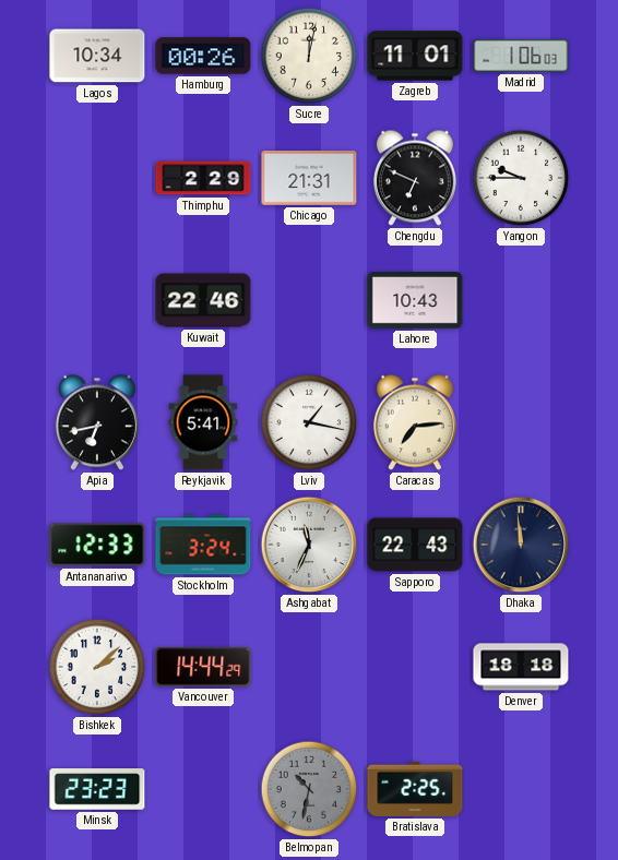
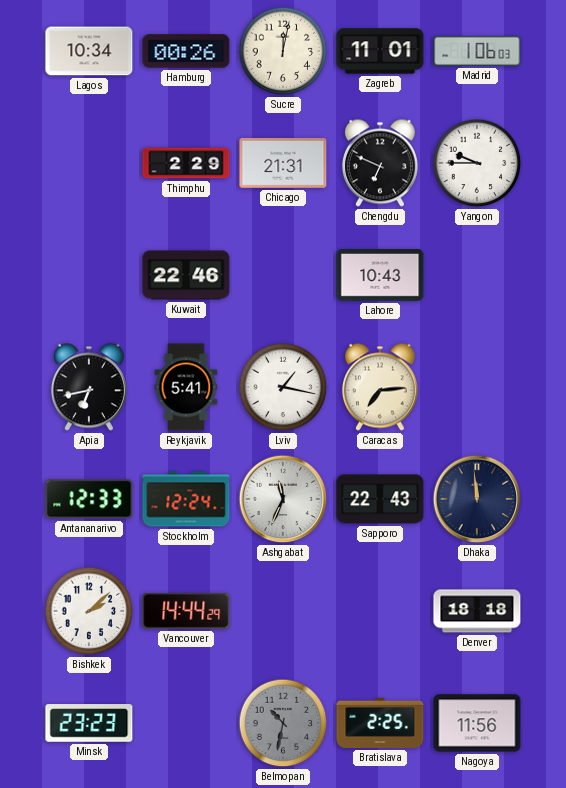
Stockholm: 3:24 -> 12:24
Nagoya: none -> 11:56
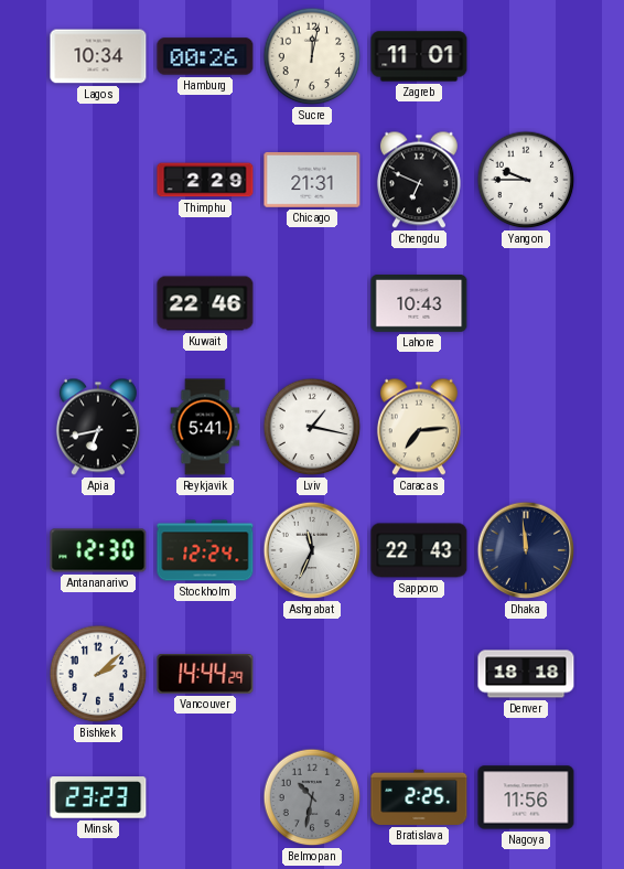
Madrid: 1:06 -> none
Antananarivo: 12:33 -> 12:30
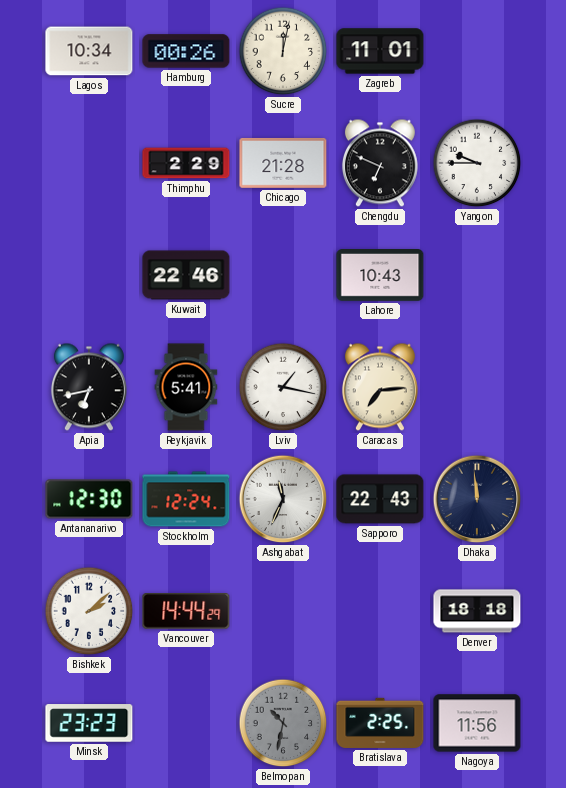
Chicago: 21:31 -> 21:28
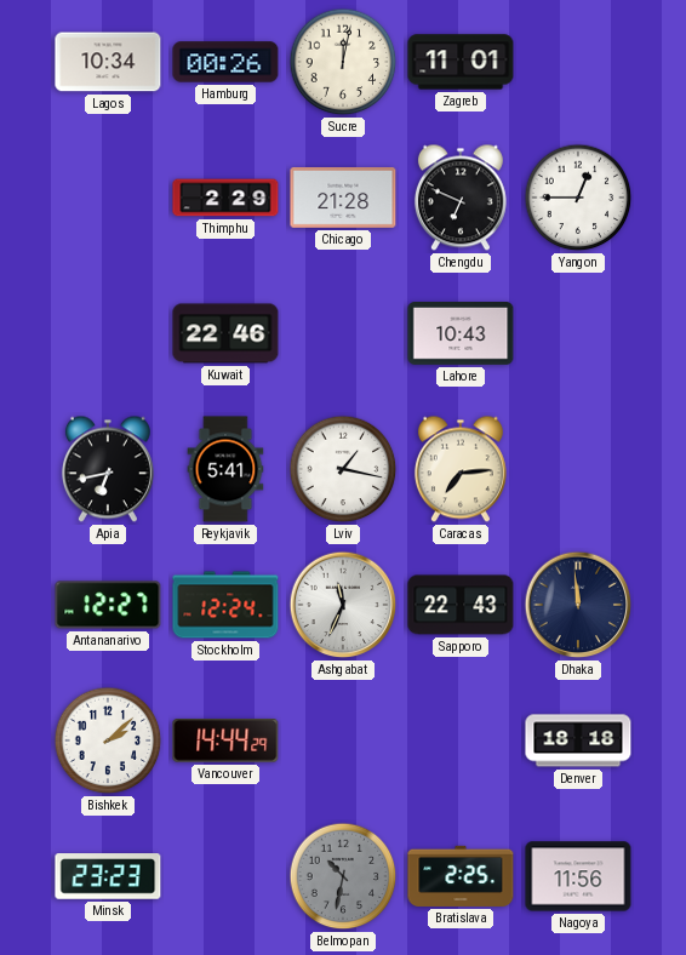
Yangon: 9:45 -> 12:45
Antananarivo: 12:30 -> 12:27
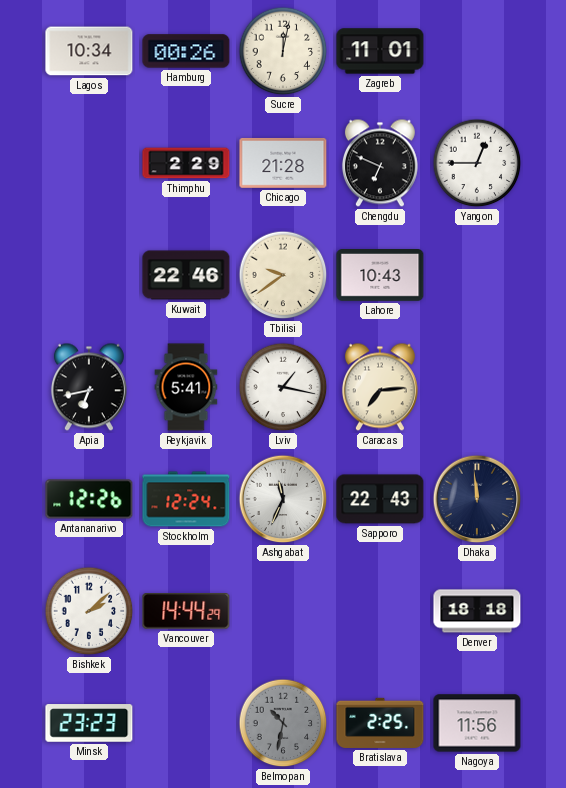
Tbilisi: none -> 9:39
Antananarivo: 12:27 -> 12:26
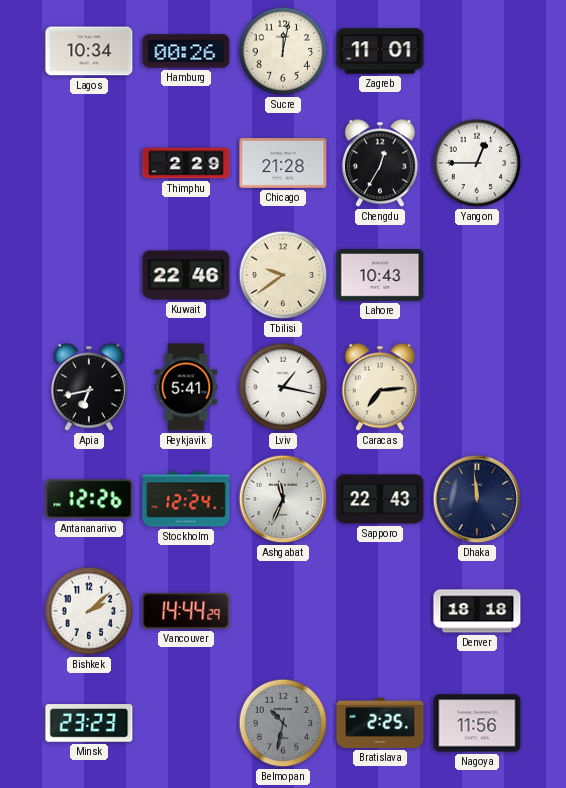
Chengdu: 6:49 -> 12:35
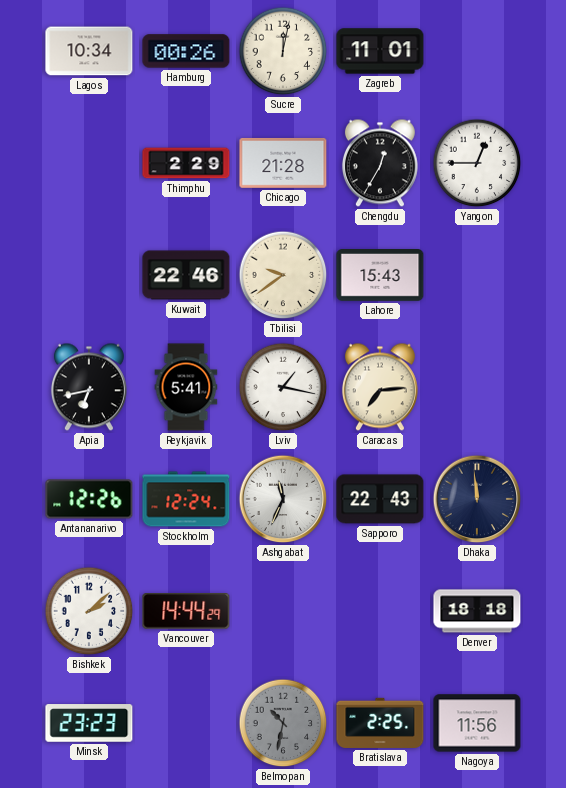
Lahore: 10:43 -> 15:43
